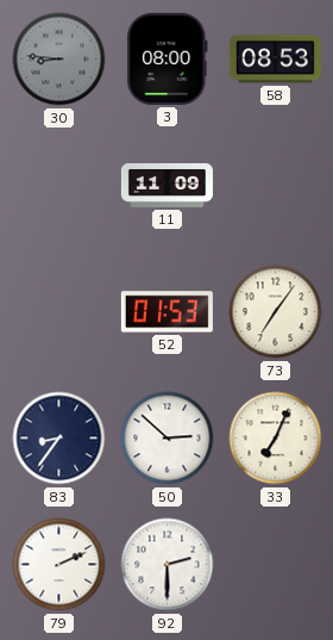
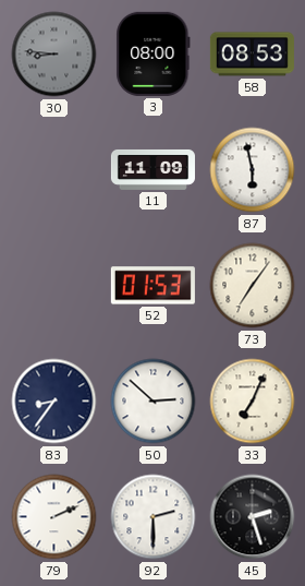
87: none -> 5:58
45: none -> 2:27
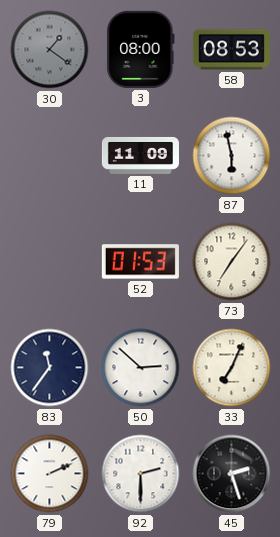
30: 8:46 -> 1:21
83: 8:36 -> 11:36
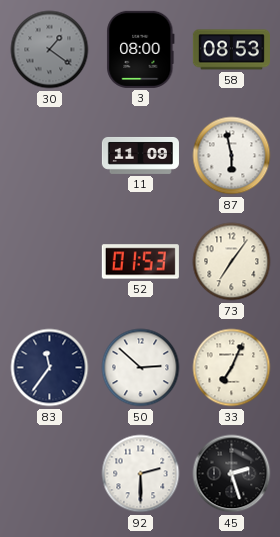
79: 2:11 -> none
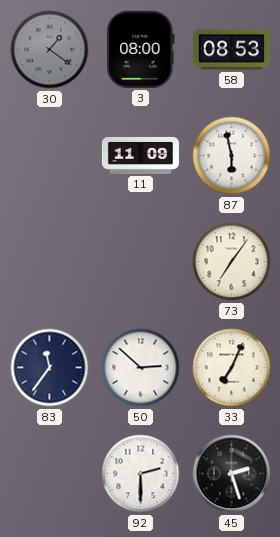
52: 01:53 -> none
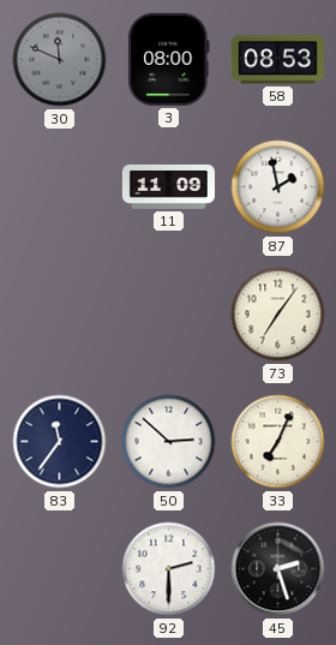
30: 1:21 -> 11:49
87: 5:58 -> 1:58
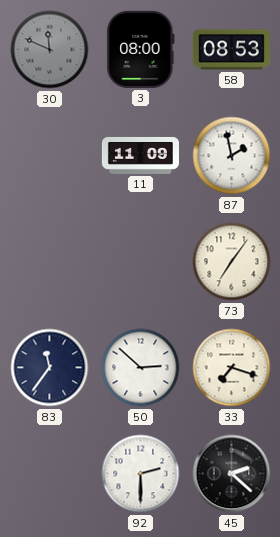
33: 7:04 -> 7:18
45: 2:27 -> 2:22
